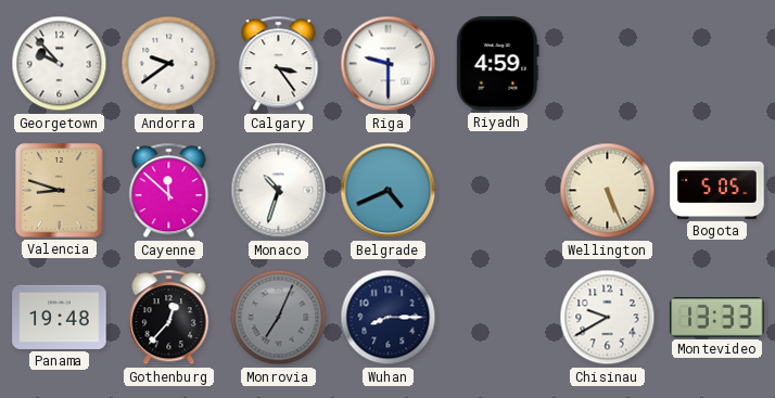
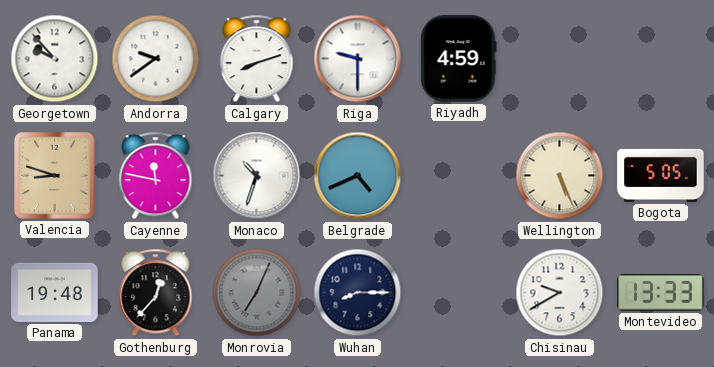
Calgary: 3:24 -> 8:12
Cayenne: 11:52 -> 11:47
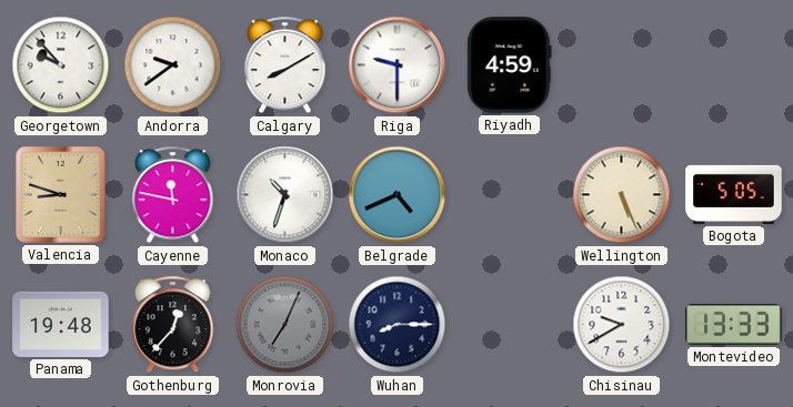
Calgary: 8:12 -> 8:10
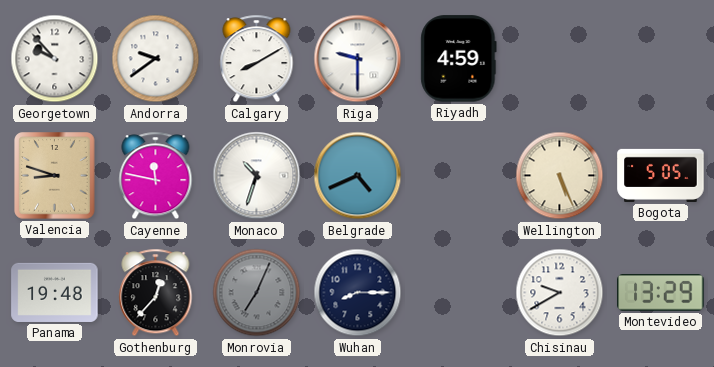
Montevideo: 13:33 -> 13:29
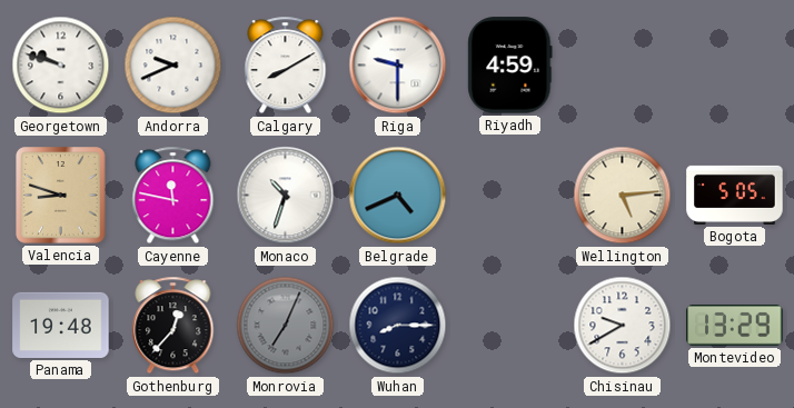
Georgetown: 9:53 -> 9:48
Andorra: 9:39 -> 9:41
Wellington: 5:26 -> 5:14
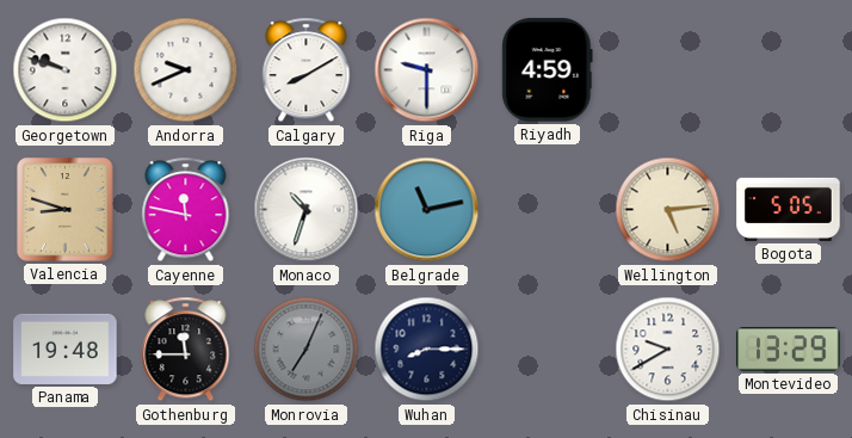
Belgrade: 4:41 -> 11:13
Gothenburg: 12:37 -> 11:45
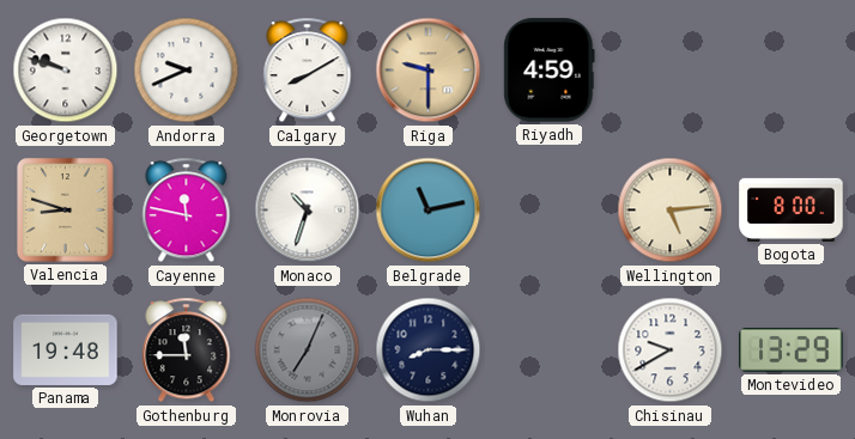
Riga dial: white -> champagne
Bogota: 5:05 -> 8:00
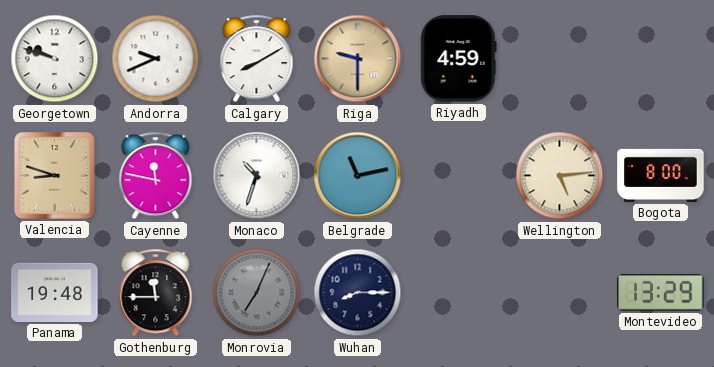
Chisinau: 9:40 -> none
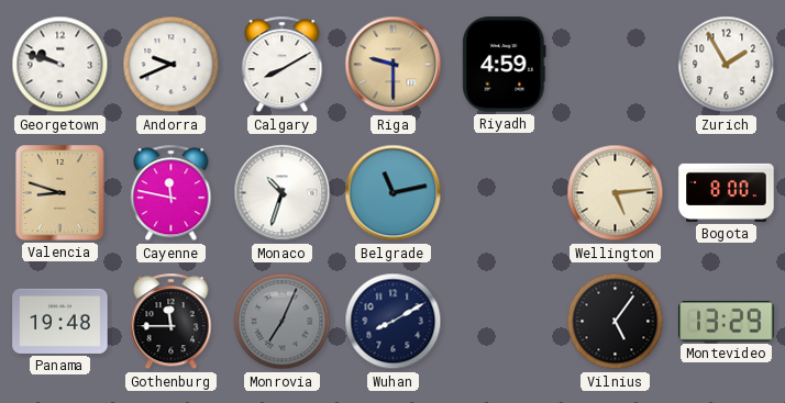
Zurich: none -> 1:55
Wuhan: 8:15 -> 8:10
Vilnius: none -> 5:06
